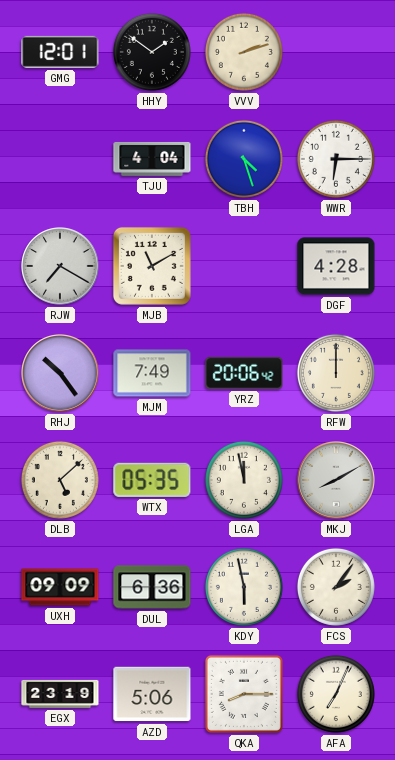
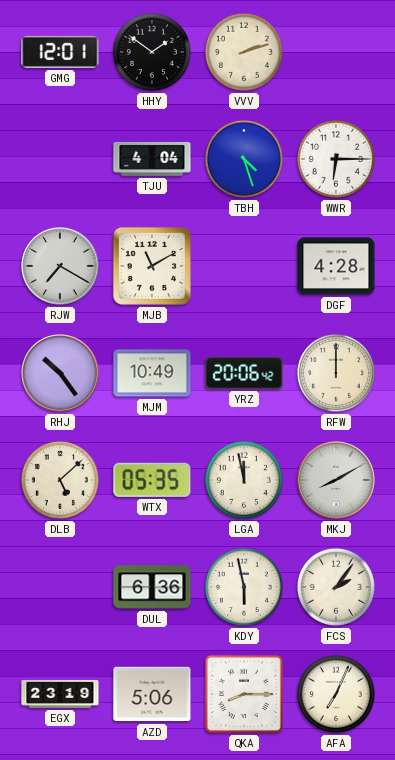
MJM: 7:49 -> 10:49
UXH: 09:09 -> none
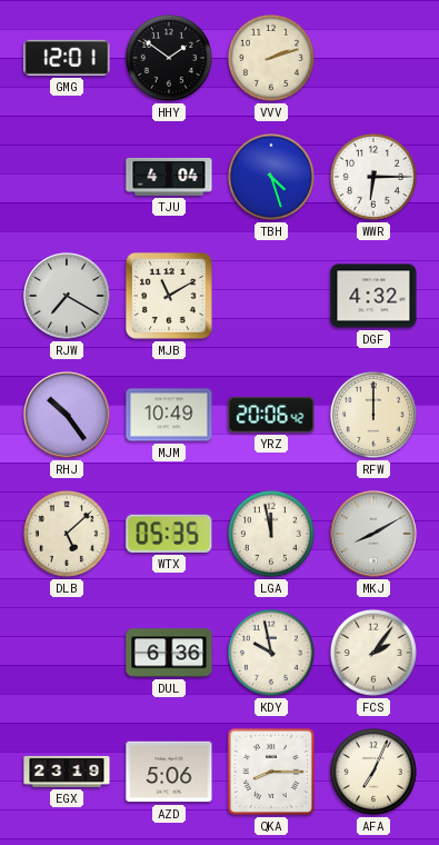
DGF: 4:28 -> 4:32
KDY: 5:58 -> 9:58
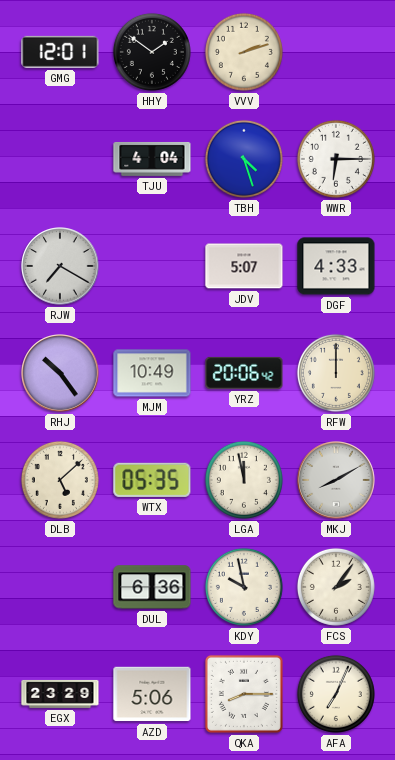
MJB: 11:10 -> none
JDV: none -> 5:07
DGF: 4:32 -> 4:33
EGX: 23:19 -> 23:29
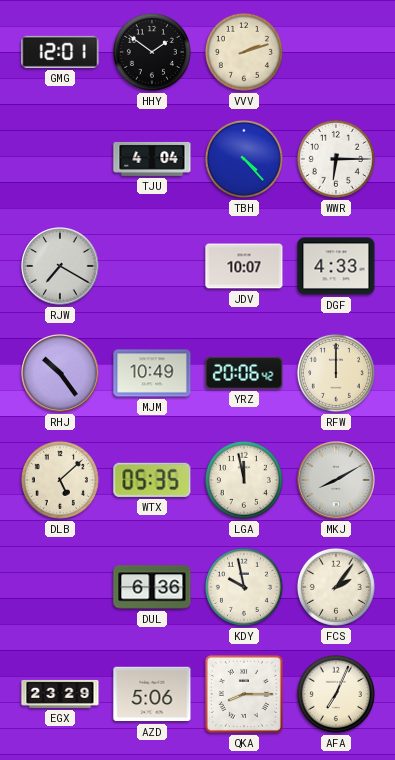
TBH: 4:27 -> 4:23
JDV: 5:07 -> 10:07
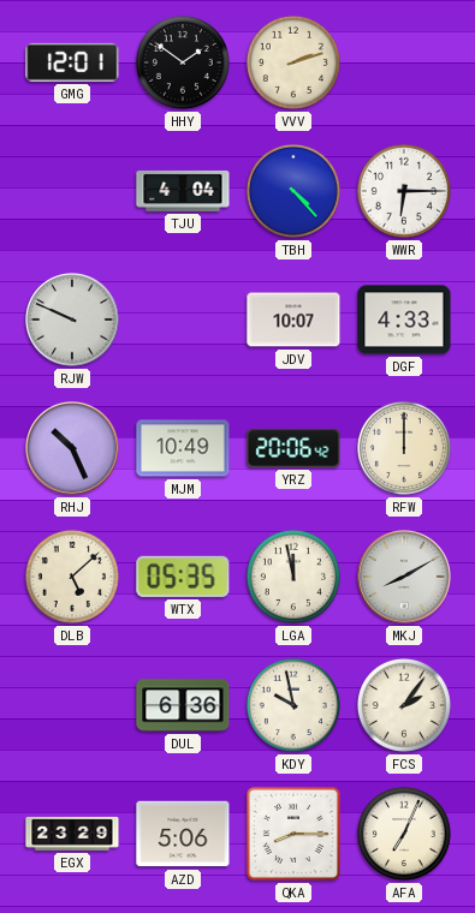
RJW: 7:20 -> 9:49
RHJ: 10:24 -> 10:26
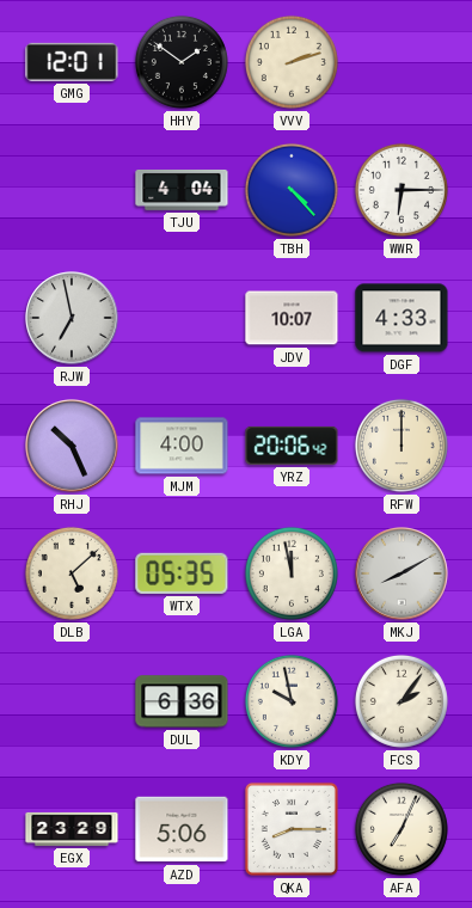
RJW: 9:49 -> 6:58
MJM: 10:49 -> 4:00
